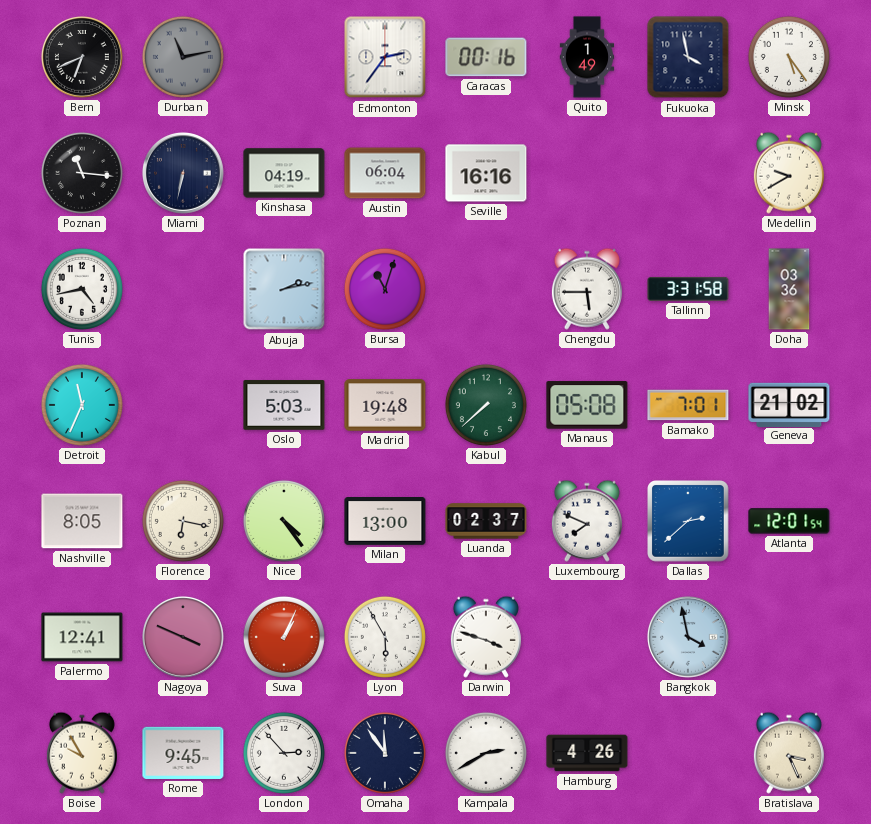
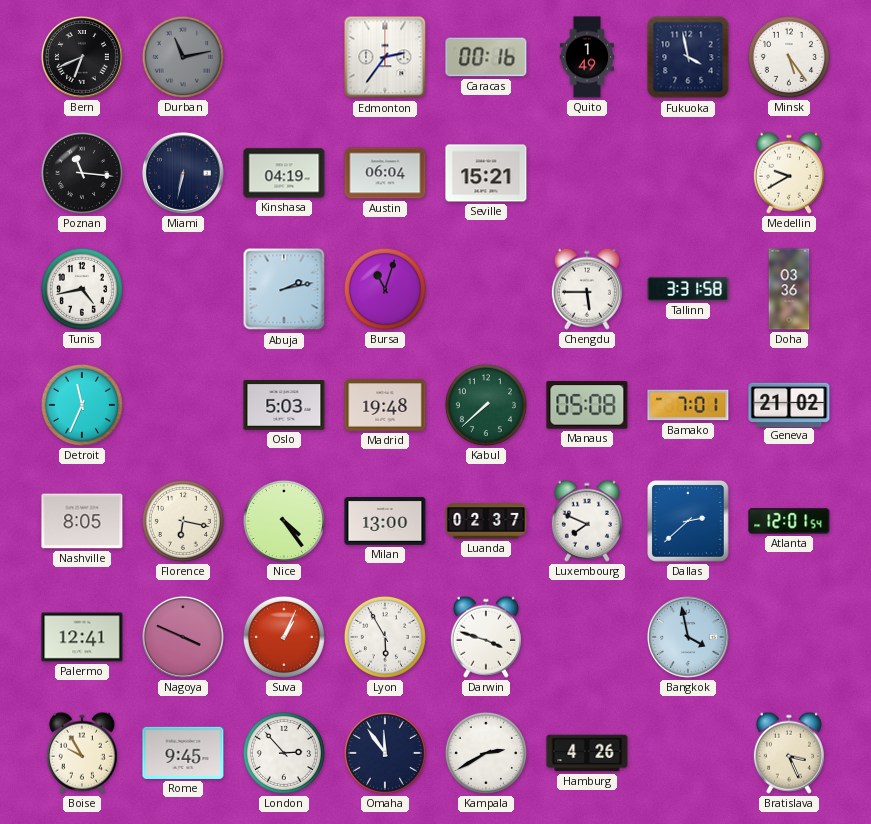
Seville: 16:16 -> 15:21
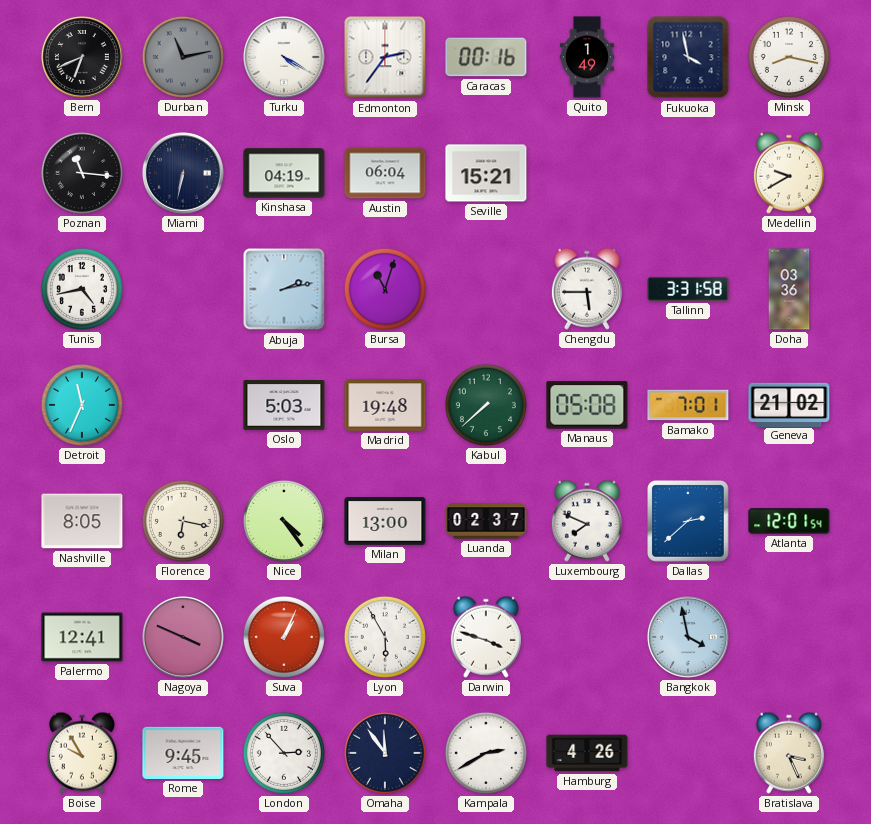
Turku: none -> 4:20
Minsk: 5:24 -> 8:17
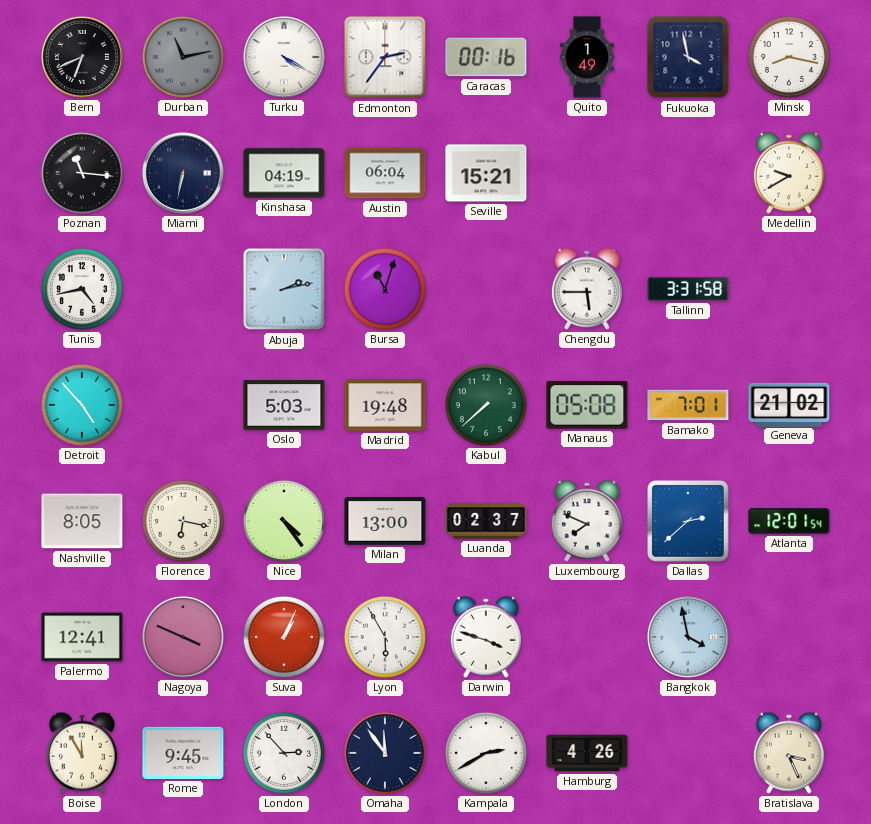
Doha: 03:36 -> none
Detroit: 11:34 -> 4:53
Boise: 9:55 -> 11:55
